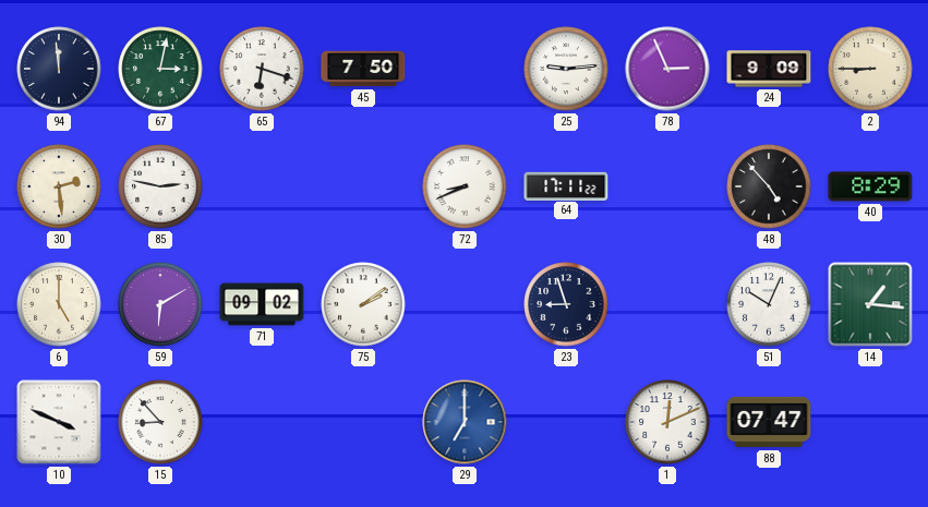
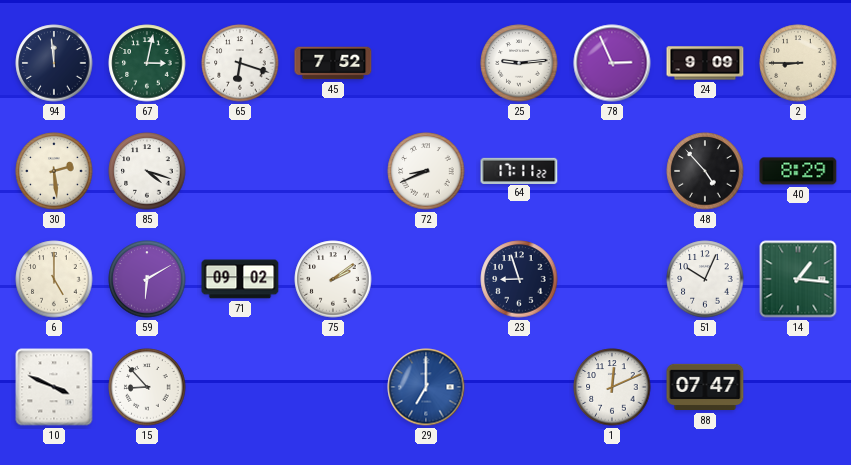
45: 7:50 -> 7:52
85: 2:47 -> 4:18
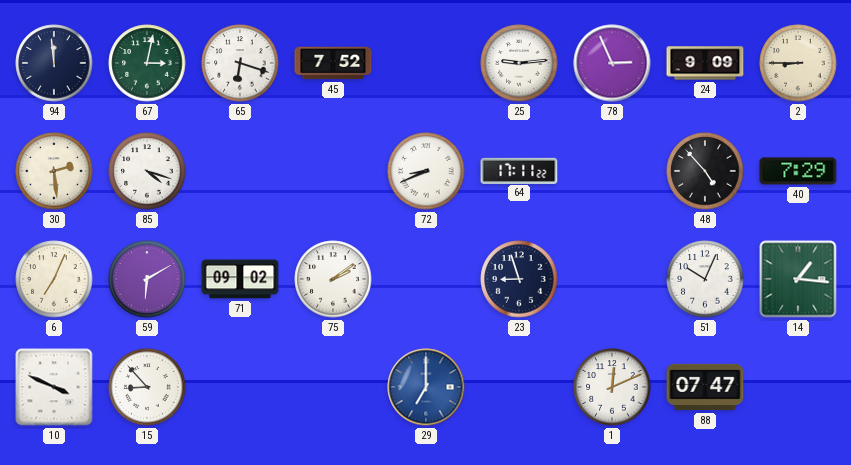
40: 8:29 -> 7:29
6: 5:00 -> 7:04
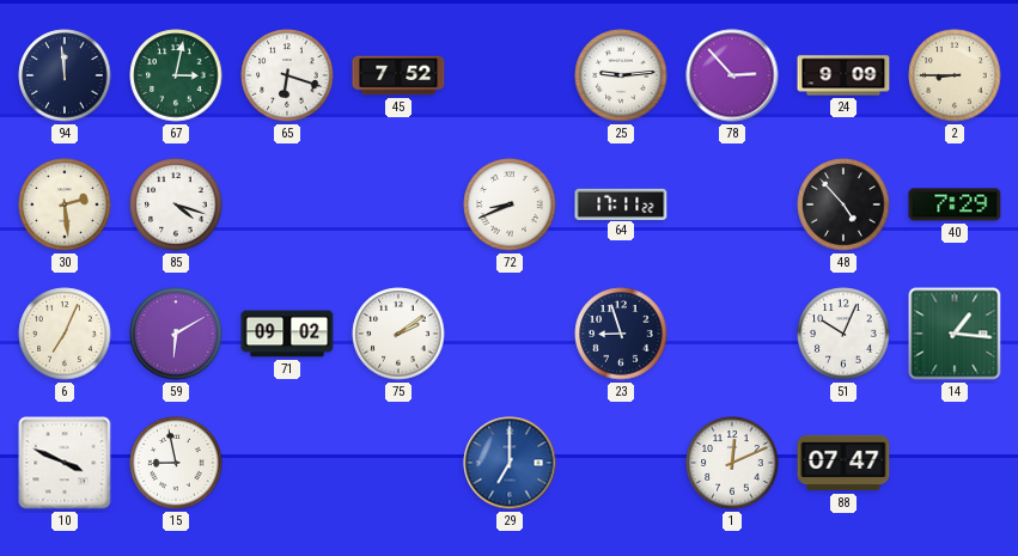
78: 2:56 -> 2:53
15: 8:53 -> 8:58
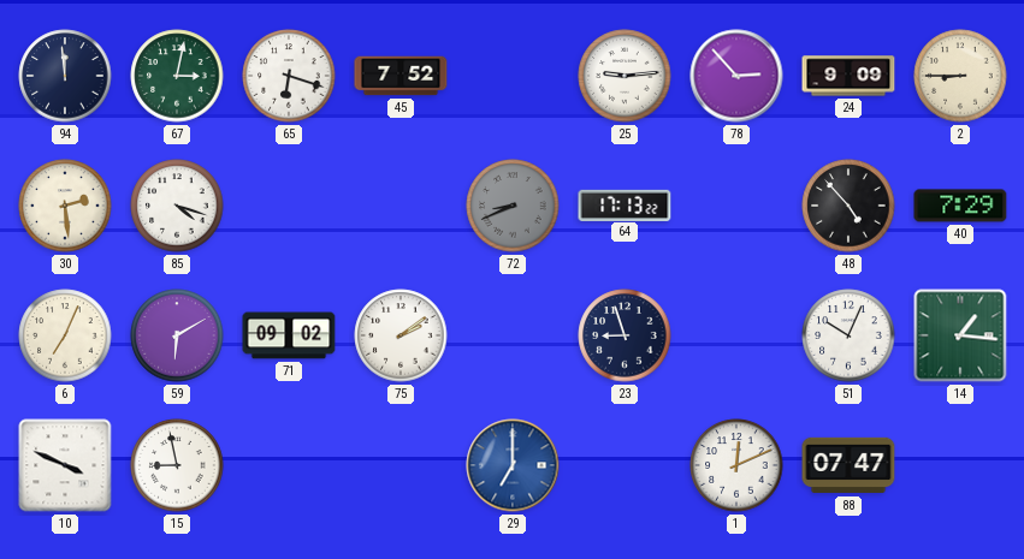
72 dial: white -> grey
64: 17:11 -> 17:13
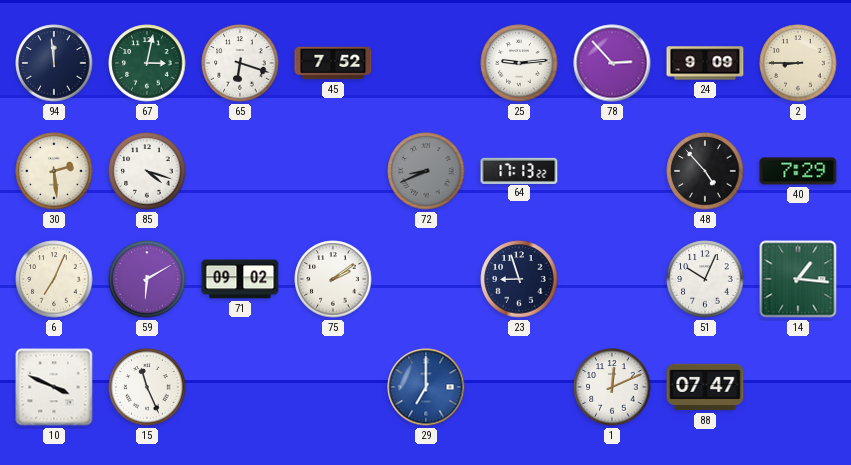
15: 8:58 -> 11:26
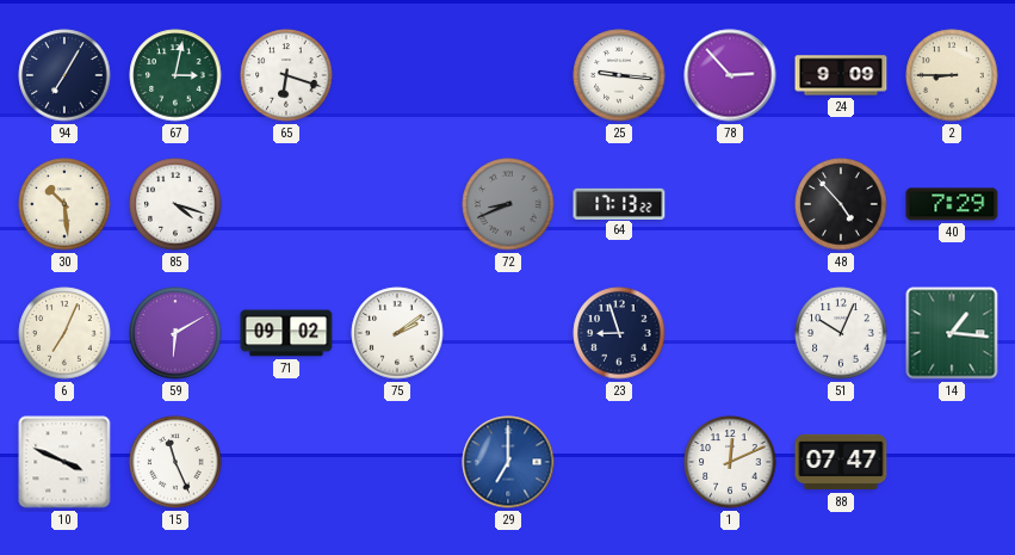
94: 11:59 -> 7:05
45: 7:52 -> none
25: 9:14 -> 9:16
30: 2:29 -> 10:29
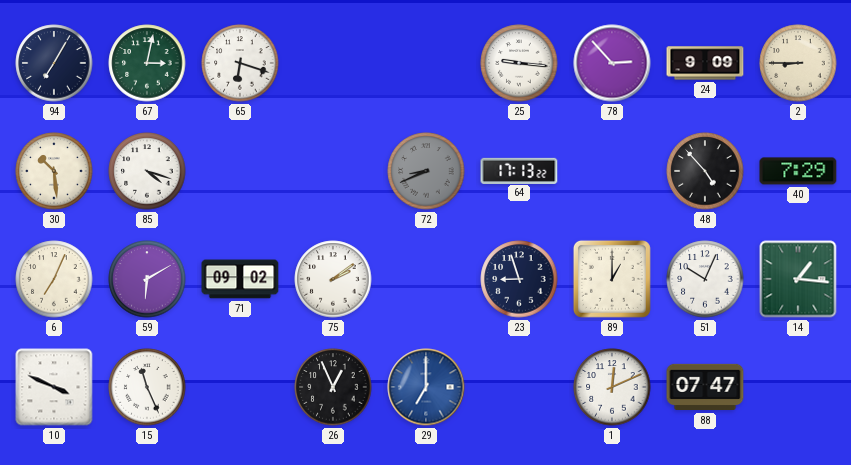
89: none -> 1:00
26: none -> 12:56
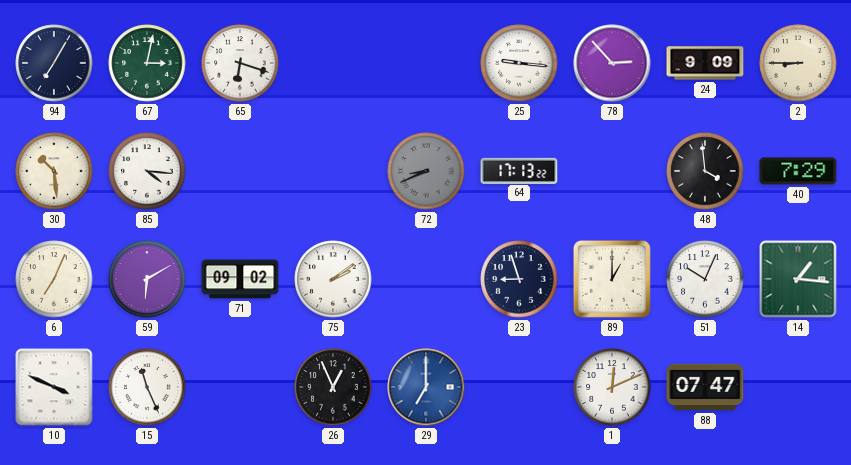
85: 4:18 -> 4:16
48: 4:53 -> 3:59
